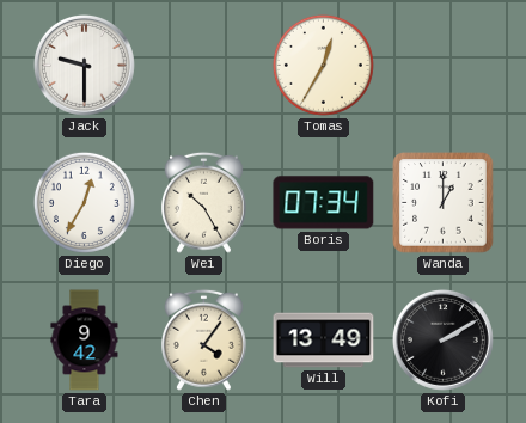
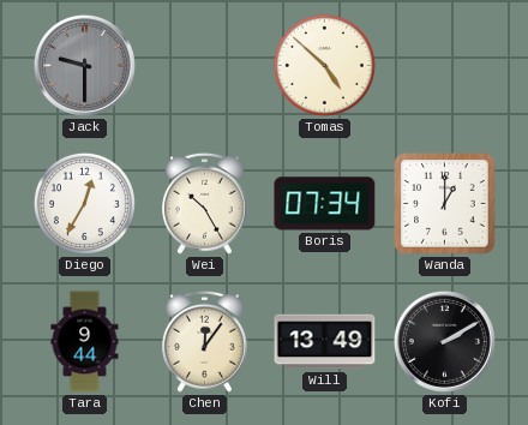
Jack dial: white -> grey
Tomas: 12:35 -> 4:52
Tara: 9:42 -> 9:44
Chen: 4:06 -> 12:06
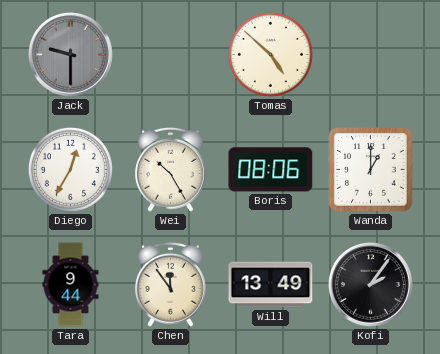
Boris: 07:34 -> 08:06
Chen: 12:06 -> 11:54
Kofi: 2:10 -> 2:06
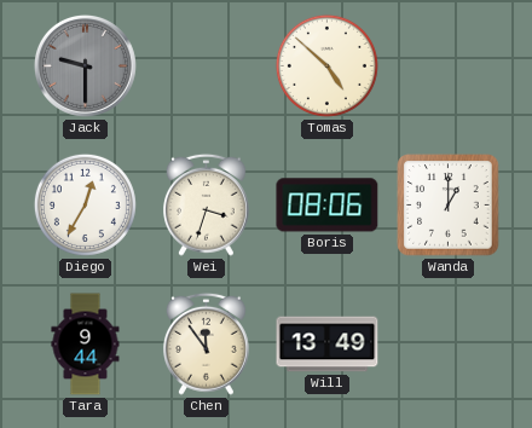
Wei: 10:25 -> 3:33
Kofi: 2:06 -> none
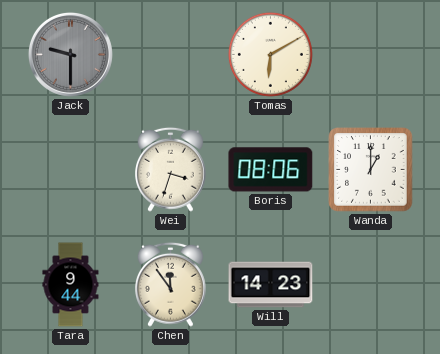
Tomas: 4:52 -> 6:10
Diego: 12:35 -> none
Will: 13:49 -> 14:23
